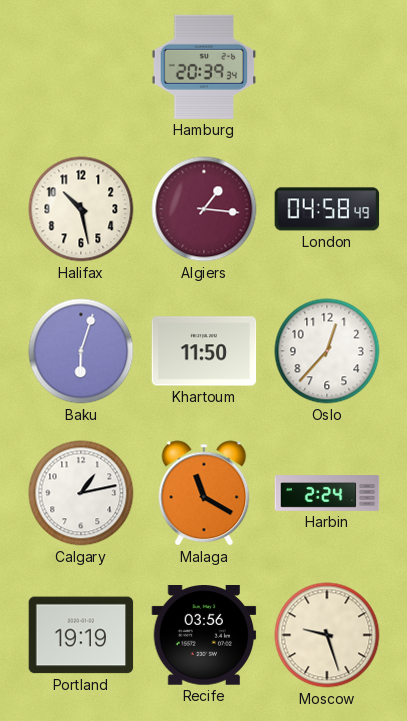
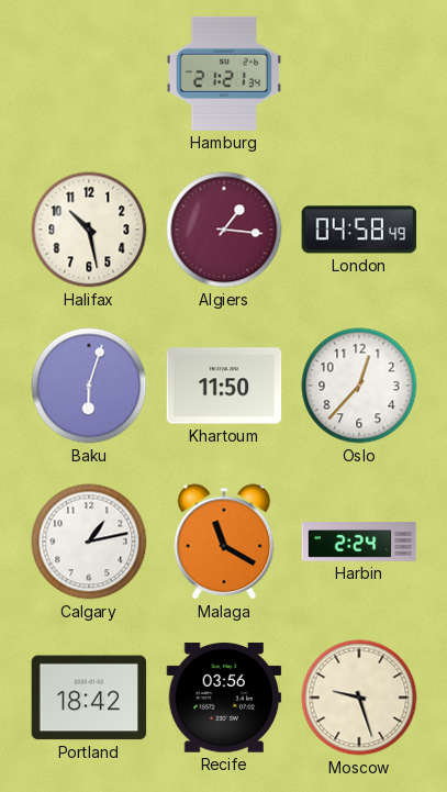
Hamburg: 20:39 -> 21:21
Portland: 19:19 -> 18:42
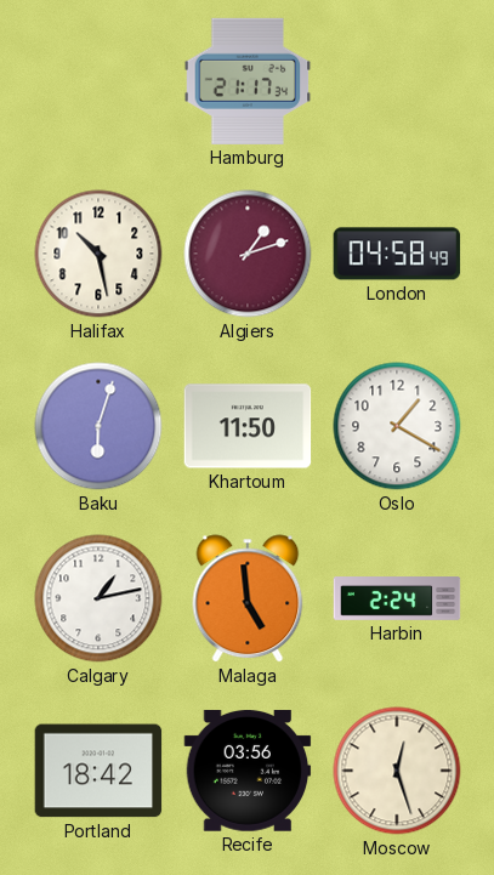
Hamburg: 21:21 -> 21:17
Algiers: 1:16 -> 1:12
Oslo: 12:37 -> 1:20
Malaga: 11:20 -> 4:59
Moscow: 9:27 -> 12:27
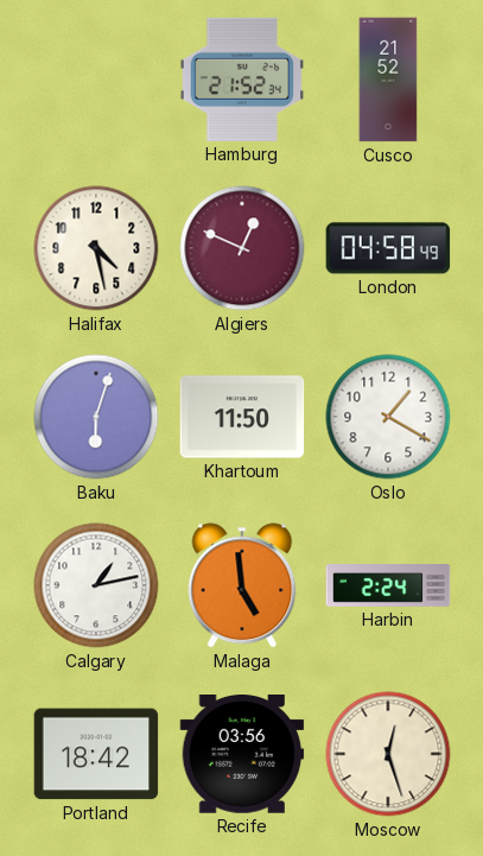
Hamburg: 21:17 -> 21:52
Cusco: none -> 21:52
Halifax: 10:28 -> 4:28
Algiers: 1:12 -> 12:49
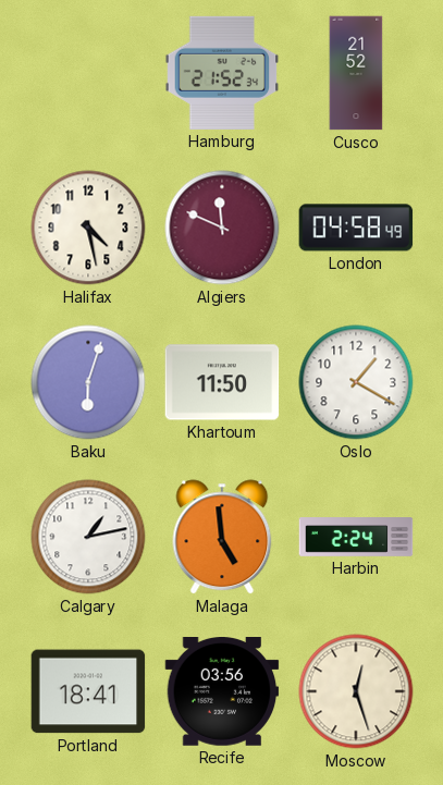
Algiers: 12:49 -> 11:49
Portland: 18:42 -> 18:41
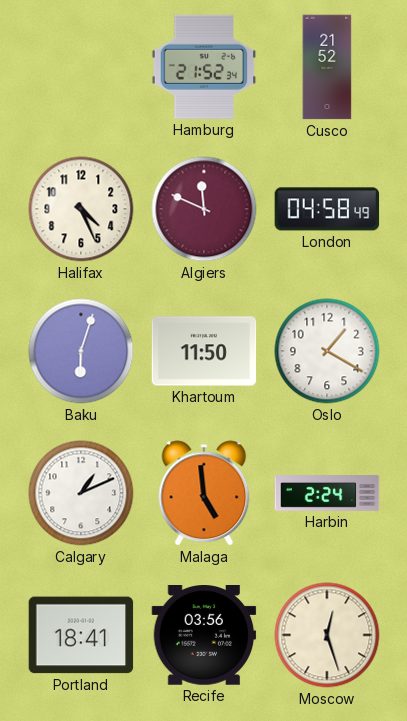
Halifax: 4:28 -> 4:26
Calgary: 1:13 -> 1:11
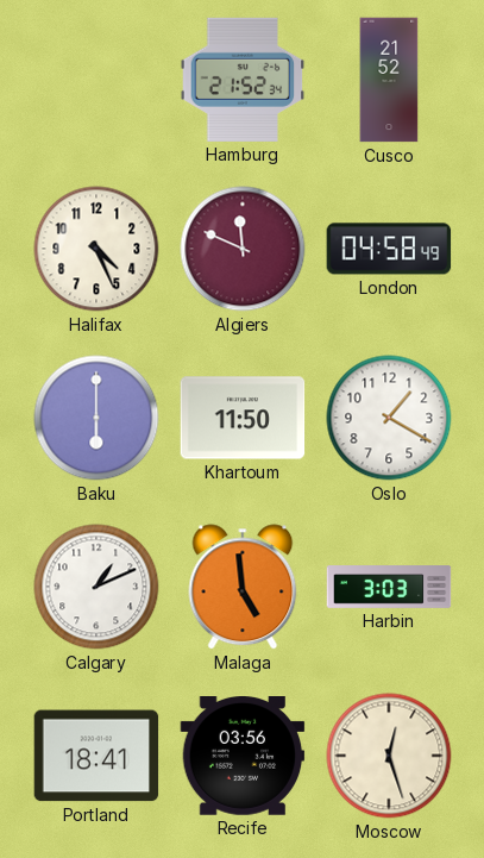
Baku: 6:03 -> 6:00
Harbin: 2:24 -> 3:03
